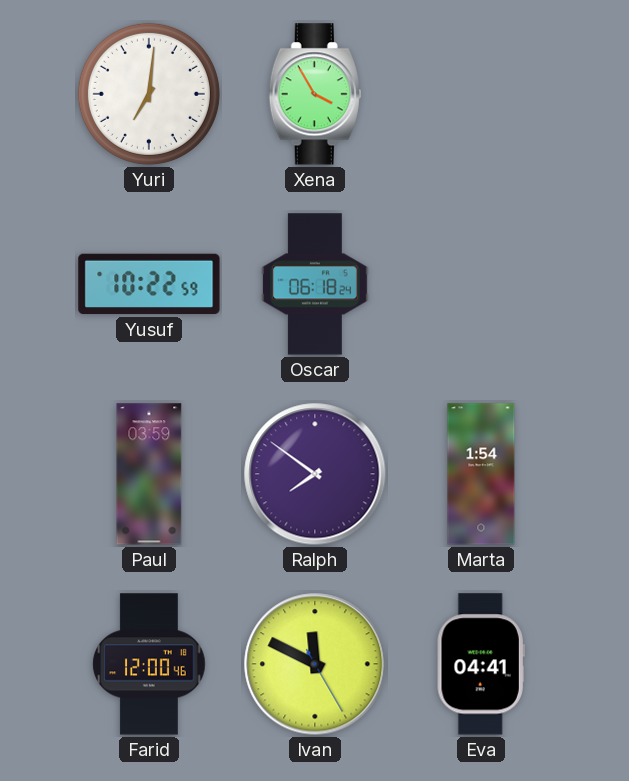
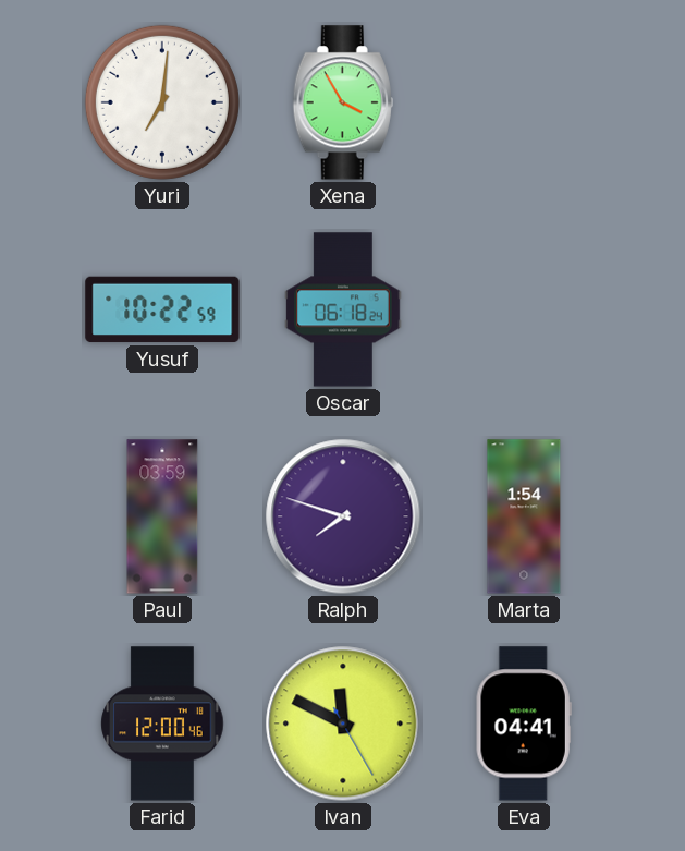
Ralph: 7:51 -> 7:48
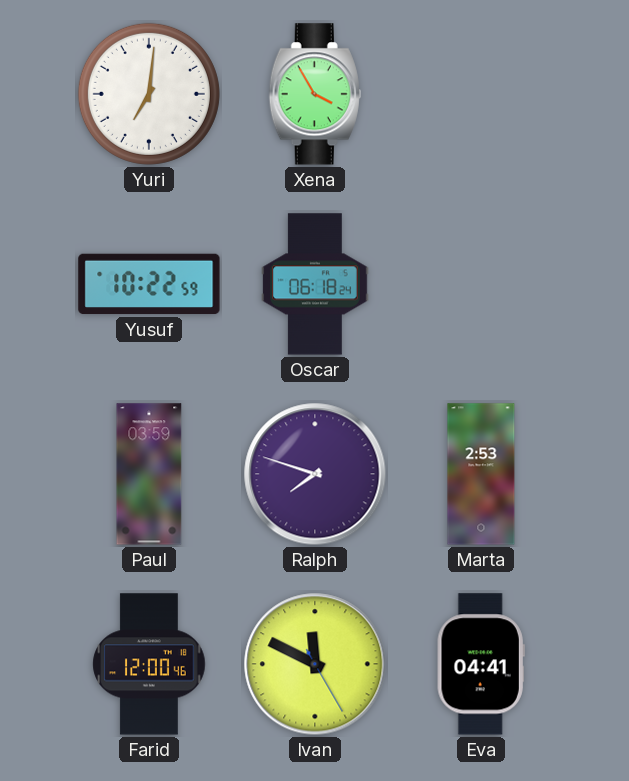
Marta: 1:54 -> 2:53
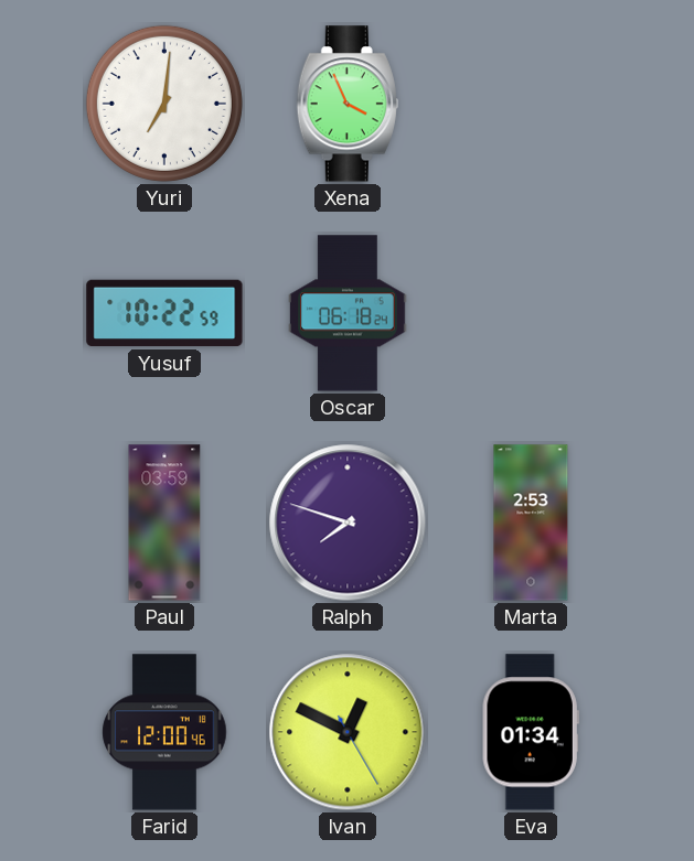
Xena: 3:55 -> 3:56
Ivan: 11:49 -> 12:49
Eva: 04:41 -> 01:34
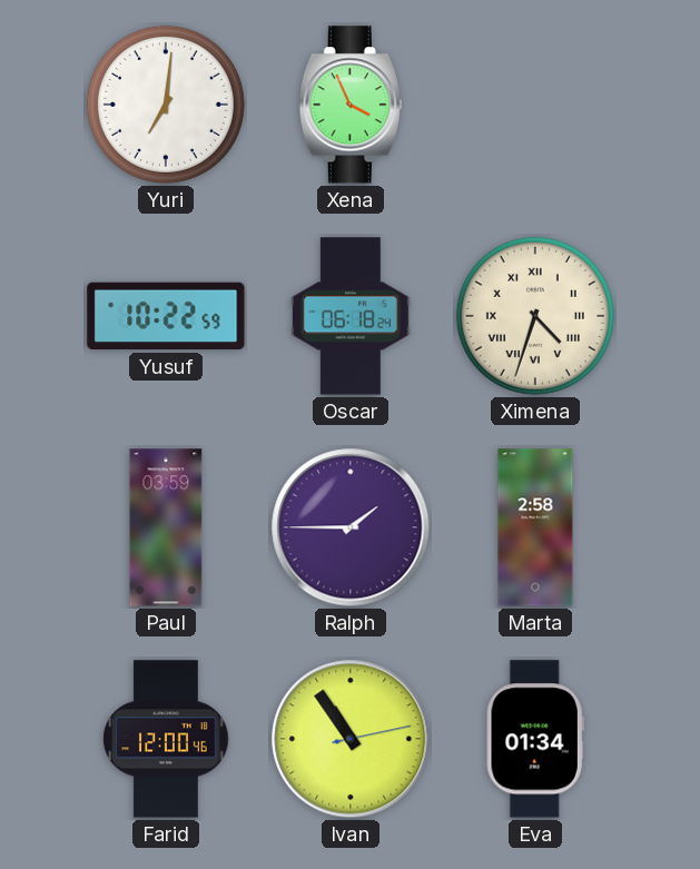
Ximena: none -> 4:33
Ralph: 7:48 -> 1:45
Marta: 2:53 -> 2:58
Ivan: 12:49 -> 10:54
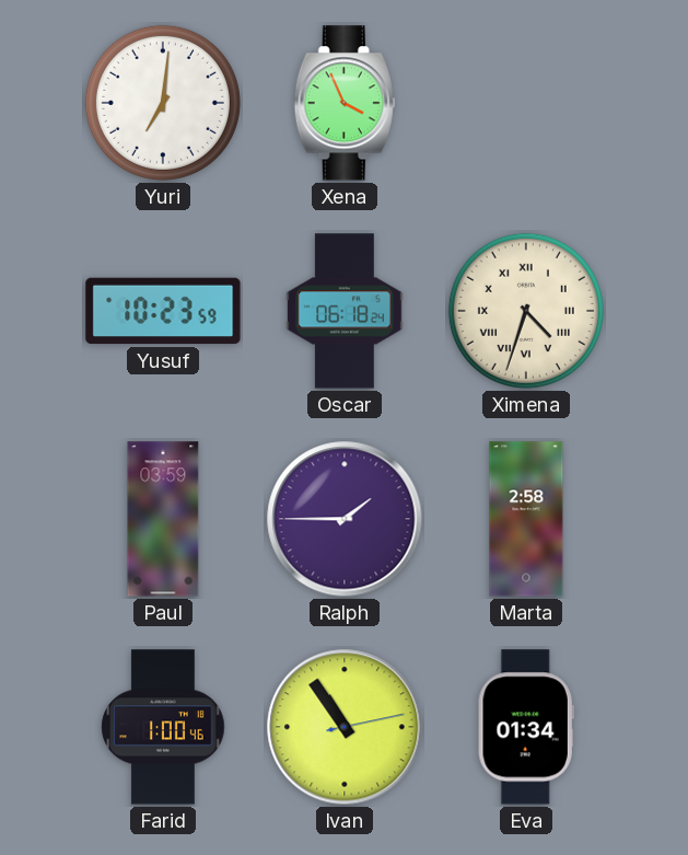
Yusuf: 10:22 -> 10:23
Farid: 12:00 -> 1:00
